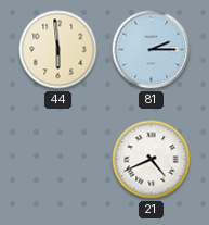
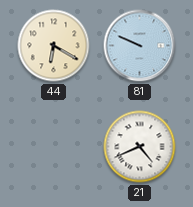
44: 5:59 -> 6:20
81: 2:15 -> 9:49
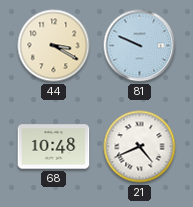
44: 6:20 -> 3:20
68: none -> 10:48
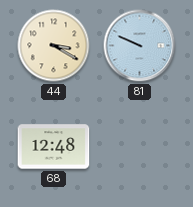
68: 10:48 -> 12:48
21: 4:41 -> none
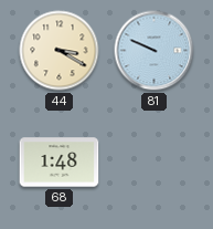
68: 12:48 -> 1:48
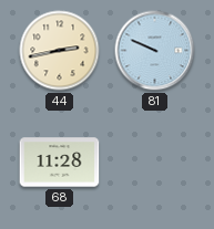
44: 3:20 -> 2:43
68: 1:48 -> 11:28
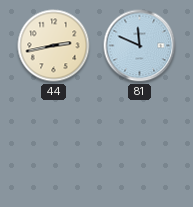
81: 9:49 -> 11:49
68: 11:28 -> none
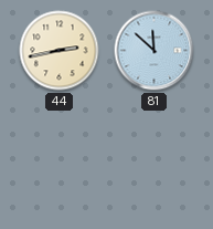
81: 11:49 -> 11:52
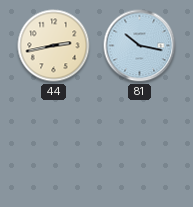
81: 11:52 -> 10:17
